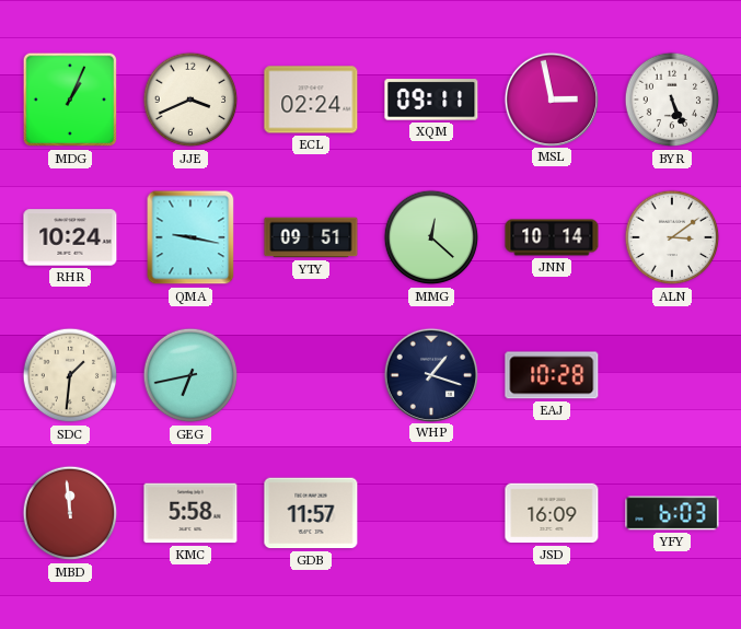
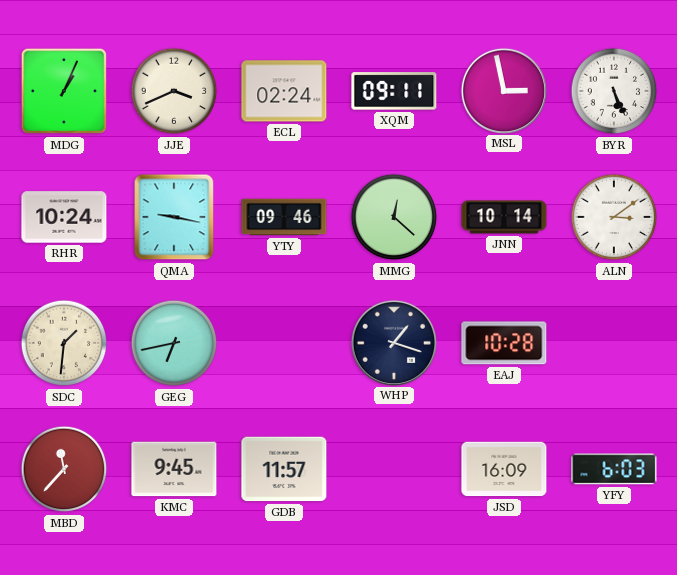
YTY: 09:51 -> 09:46
MBD: 11:59 -> 11:37
KMC: 5:58 -> 9:45
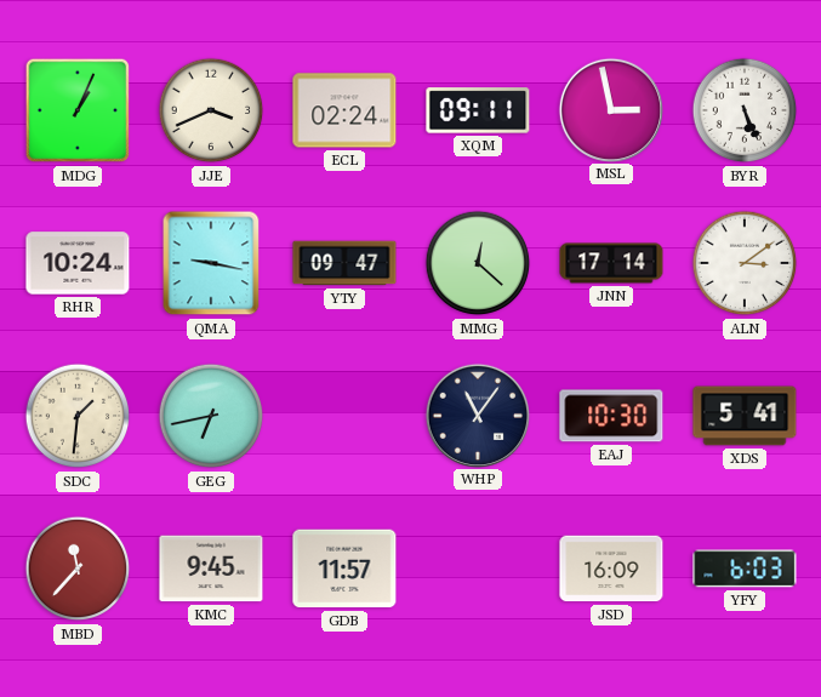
YTY: 09:46 -> 09:47
JNN: 10:14 -> 17:14
WHP: 1:18 -> 11:06
EAJ: 10:28 -> 10:30
XDS: none -> 5:41
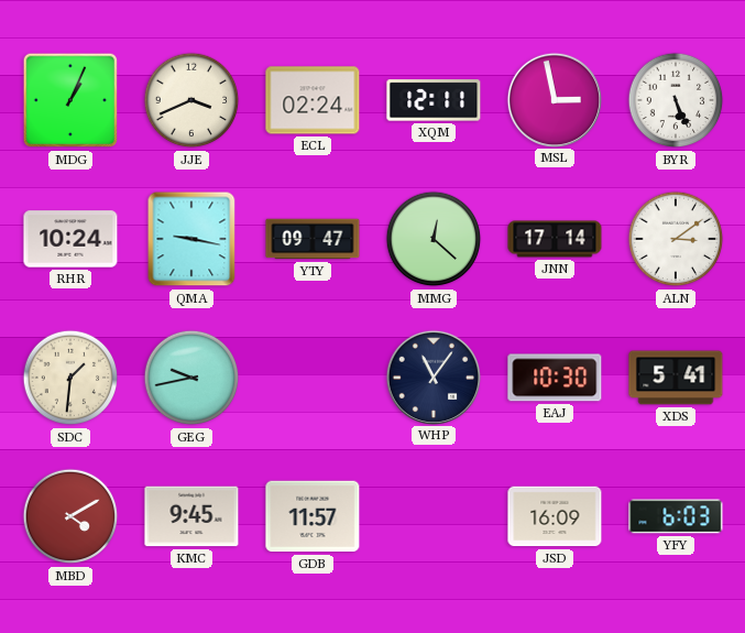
XQM: 09:11 -> 12:11
GEG: 6:43 -> 9:43
MBD: 11:37 -> 4:10
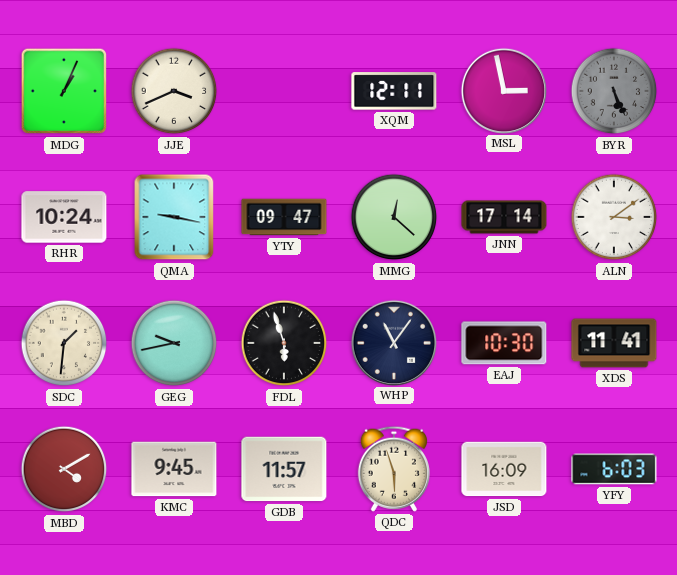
ECL: 02:24 -> none
BYR dial: white -> grey
FDL: none -> 5:57
XDS: 5:41 -> 11:41
QDC: none -> 5:57
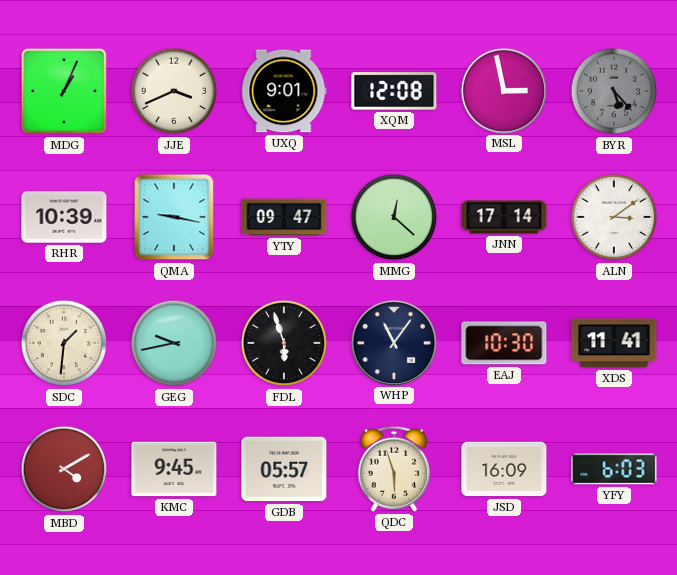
UXQ: none -> 9:01
XQM: 12:11 -> 12:08
BYR: 5:26 -> 5:23
RHR: 10:24 -> 10:39
GDB: 11:57 -> 05:57
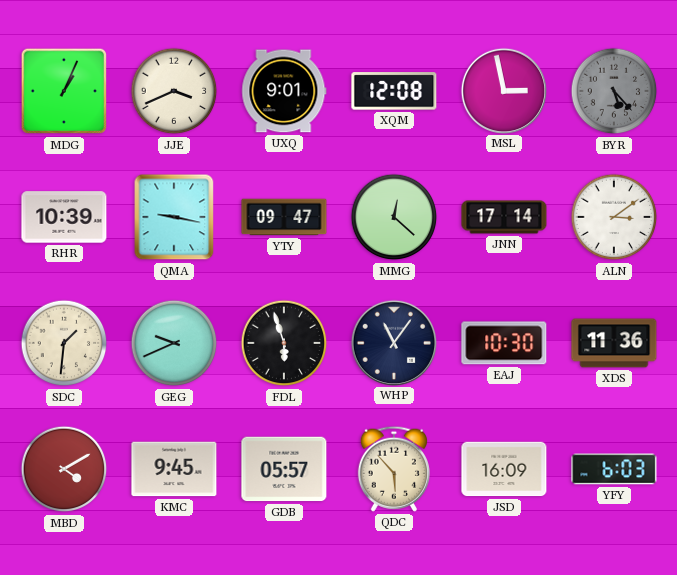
GEG: 9:43 -> 9:41
XDS: 11:41 -> 11:36
QDC: 5:57 -> 5:53
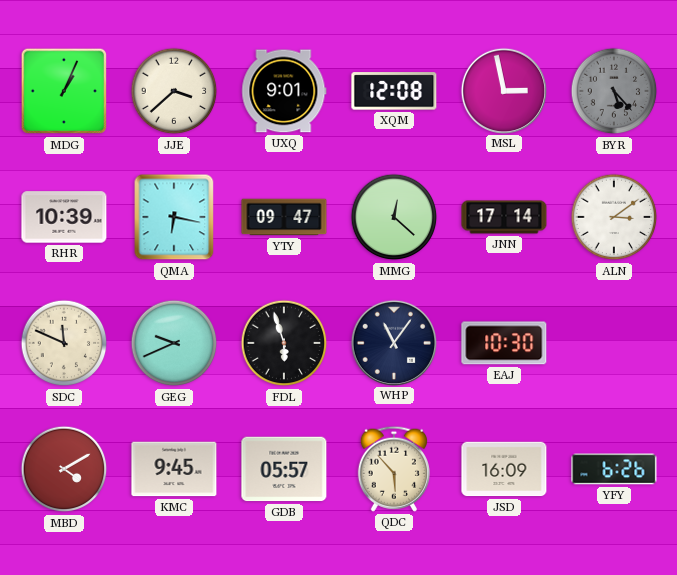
JJE: 3:41 -> 3:38
QMA: 9:17 -> 6:17
SDC: 1:31 -> 11:49
XDS: 11:36 -> none
YFY: 6:03 -> 6:26
